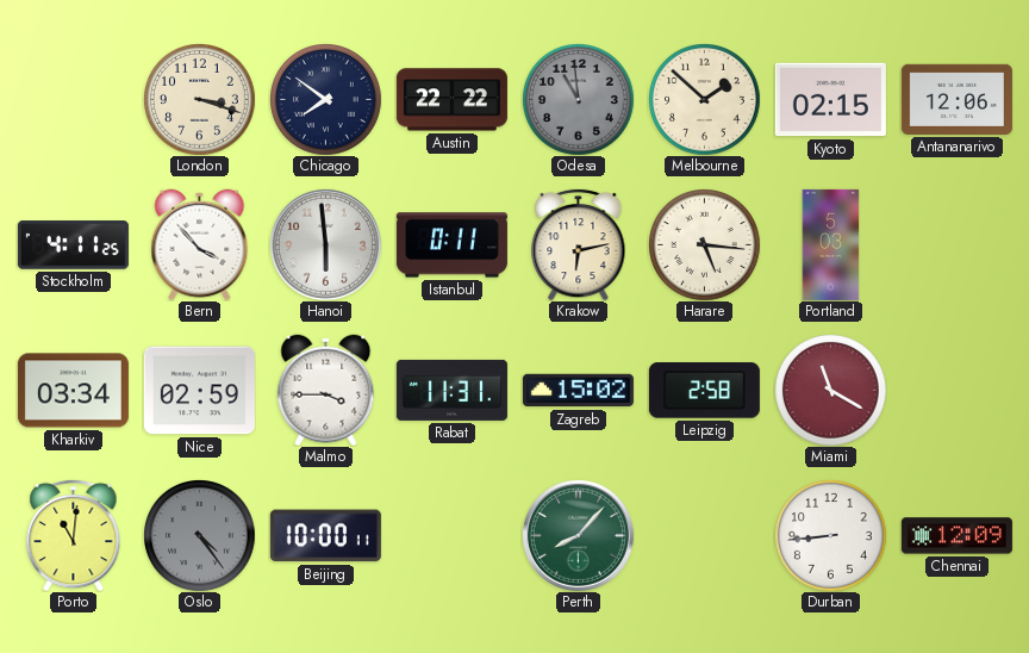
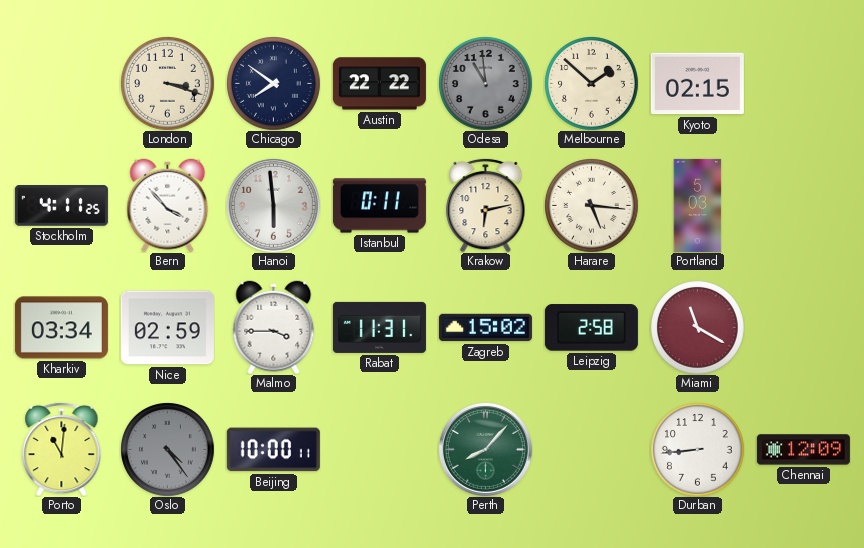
Antananarivo: 12:06 -> none
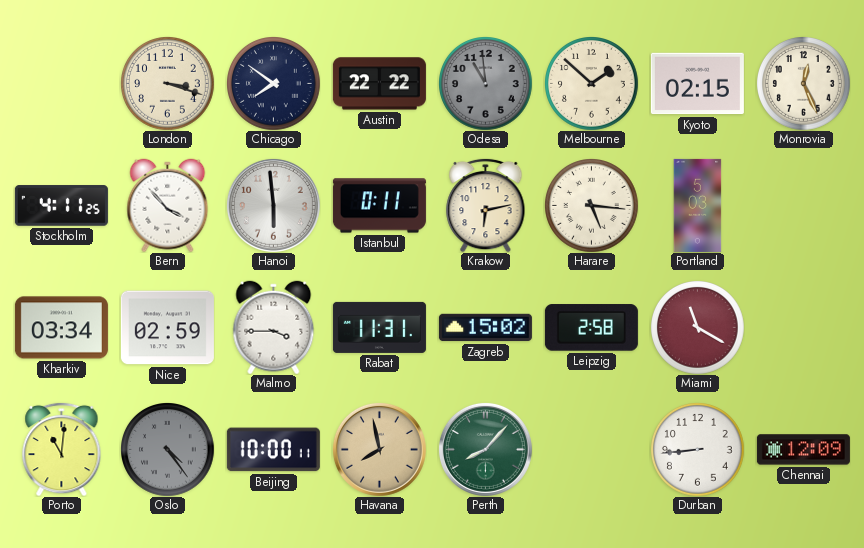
Monrovia: none -> 12:26
Havana: none -> 7:58
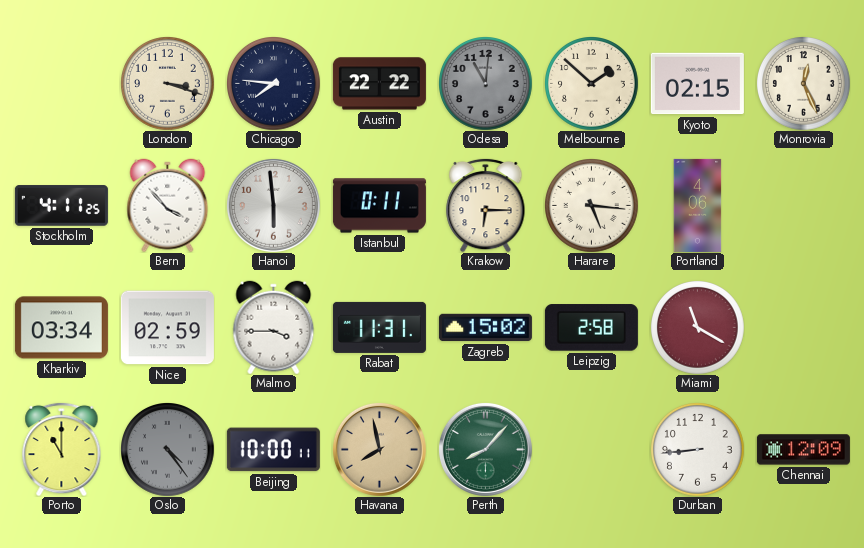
Chicago: 7:51 -> 7:46
Odesa: 10:59 -> 11:01
Krakow: 6:13 -> 6:15
Portland: 5:03 -> 4:06
Porto: 11:01 -> 11:00
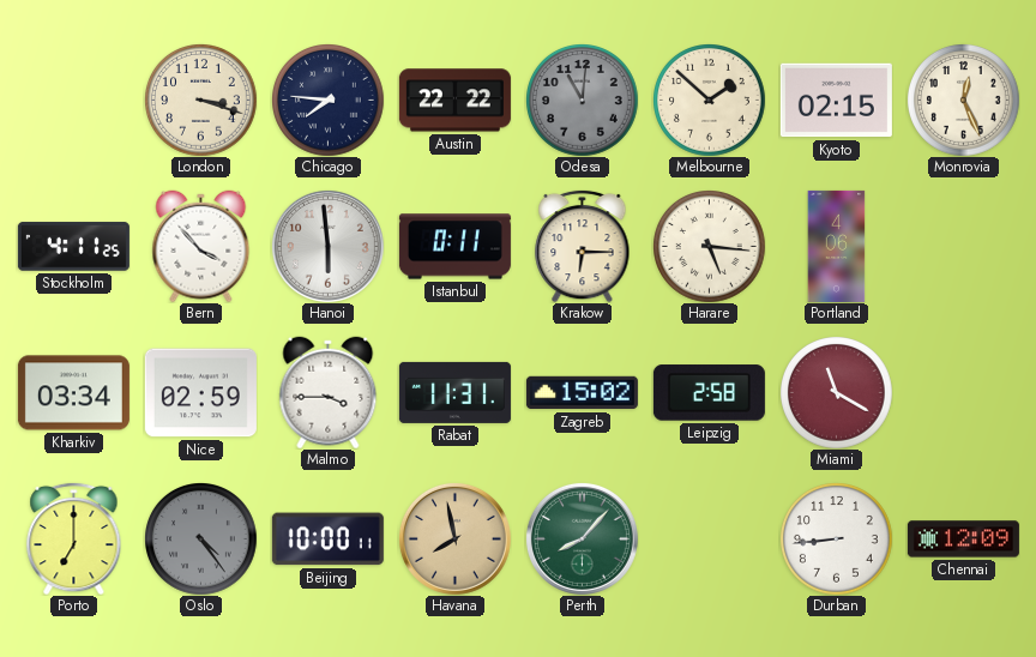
Porto: 11:00 -> 7:00
